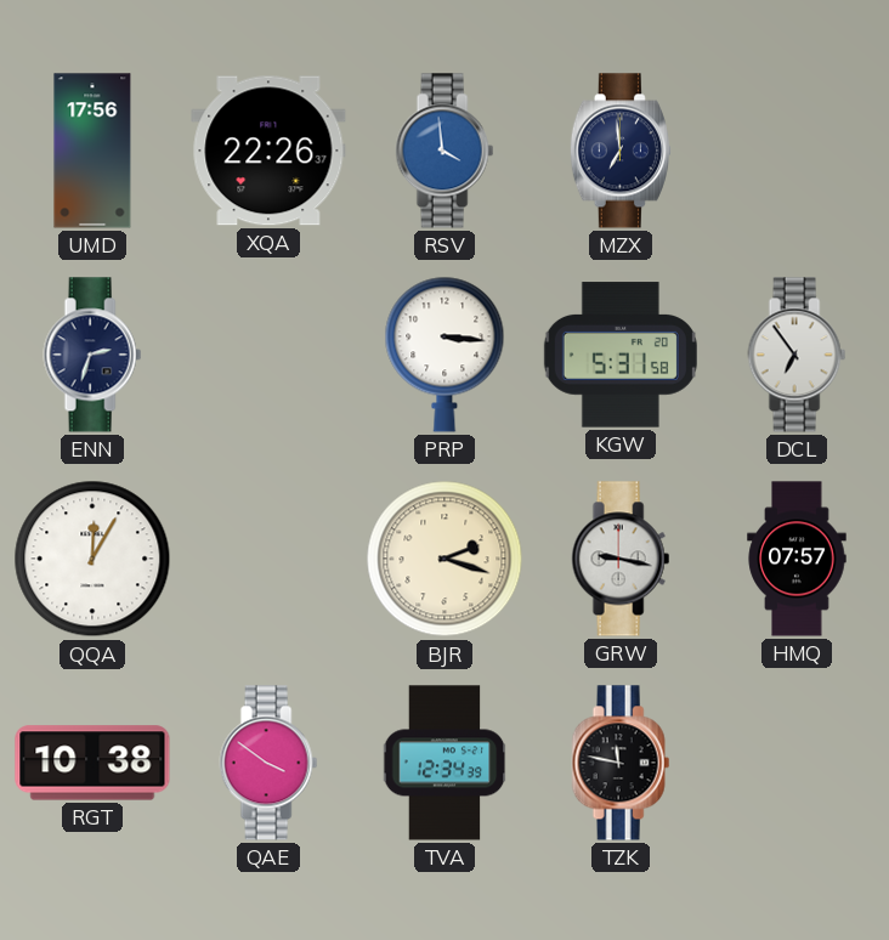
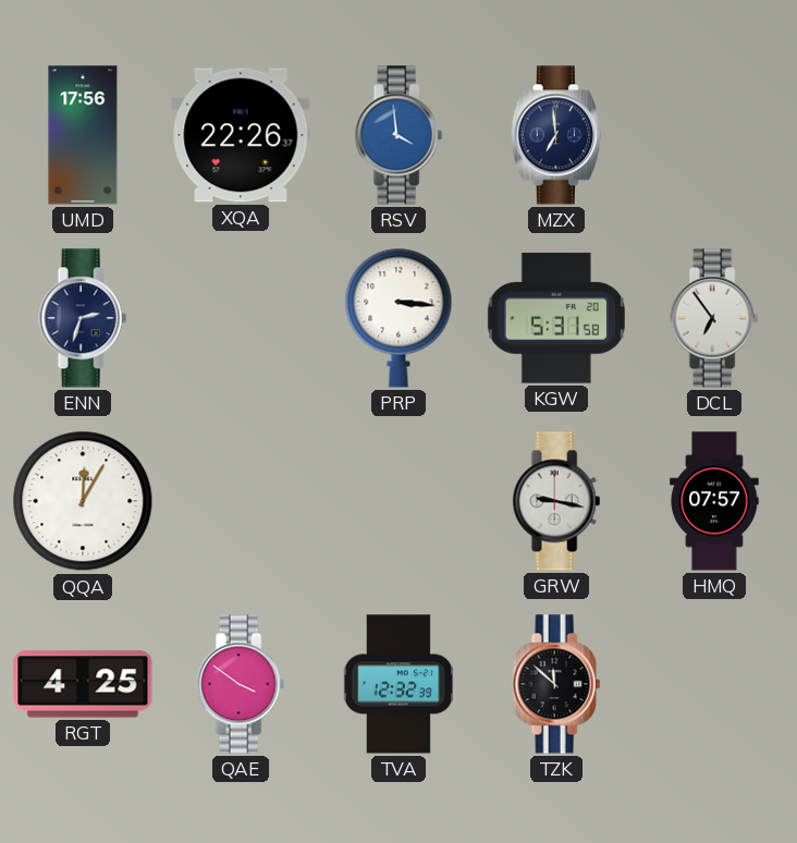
BJR: 2:18 -> none
RGT: 10:38 -> 4:25
TVA: 12:34 -> 12:32
TZK: 11:47 -> 11:52
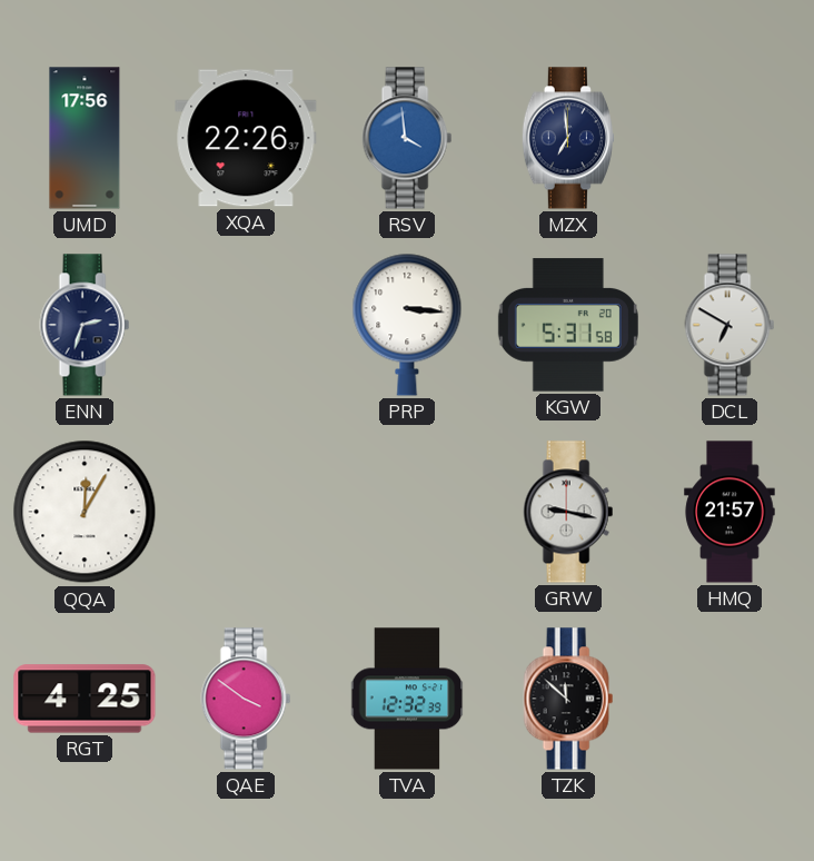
DCL: 6:54 -> 6:50
HMQ: 07:57 -> 21:57
